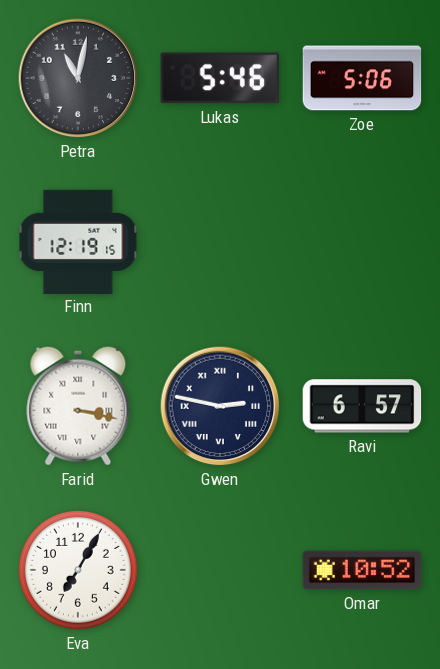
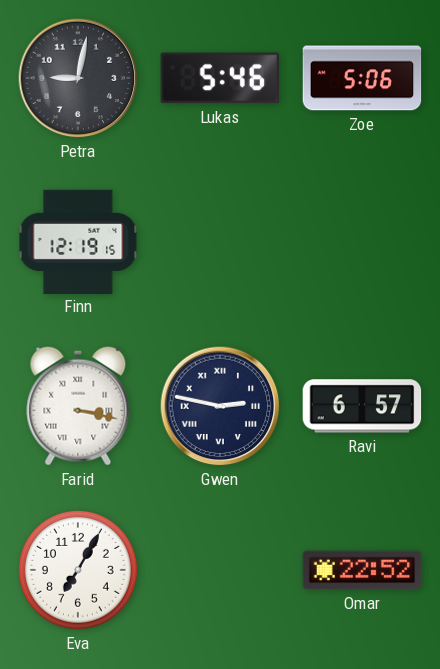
Petra: 11:02 -> 9:02
Omar: 10:52 -> 22:52
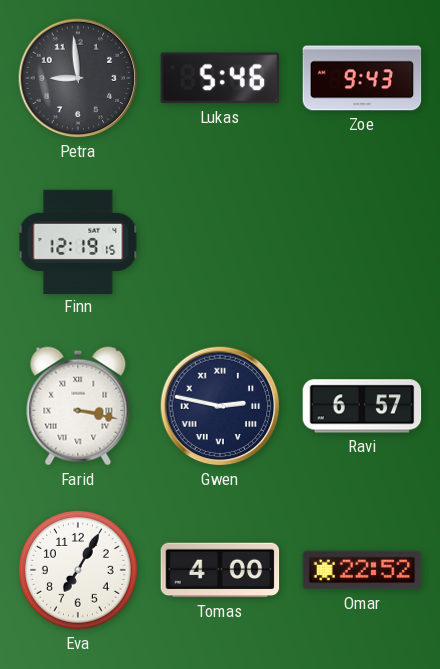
Petra: 9:02 -> 8:59
Zoe: 5:06 -> 9:43
Tomas: none -> 4:00
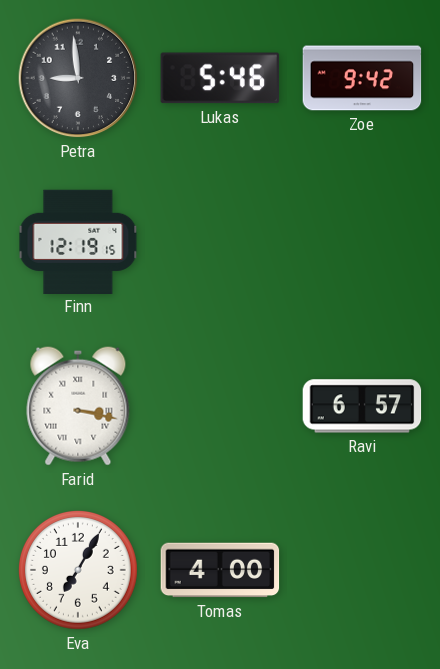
Zoe: 9:43 -> 9:42
Gwen: 2:47 -> none
Omar: 22:52 -> none
